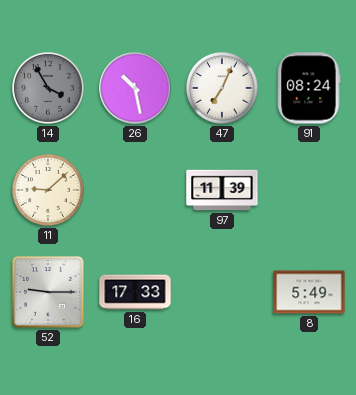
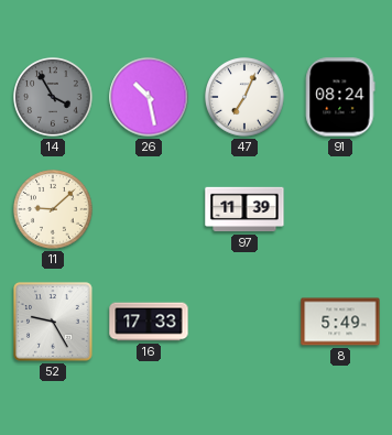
52: 9:15 -> 9:25
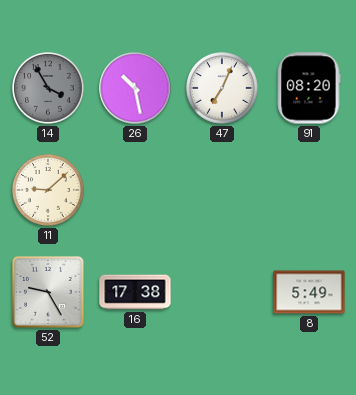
91: 08:24 -> 08:20
97: 11:39 -> none
16: 17:33 -> 17:38
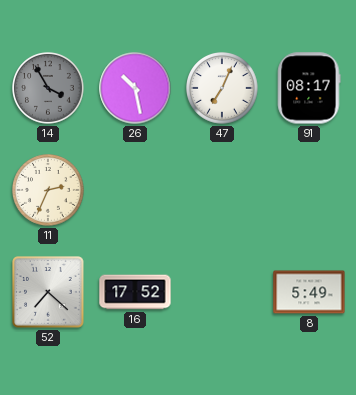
91: 08:20 -> 08:17
11: 9:08 -> 2:34
52: 9:25 -> 7:22
16: 17:38 -> 17:52
